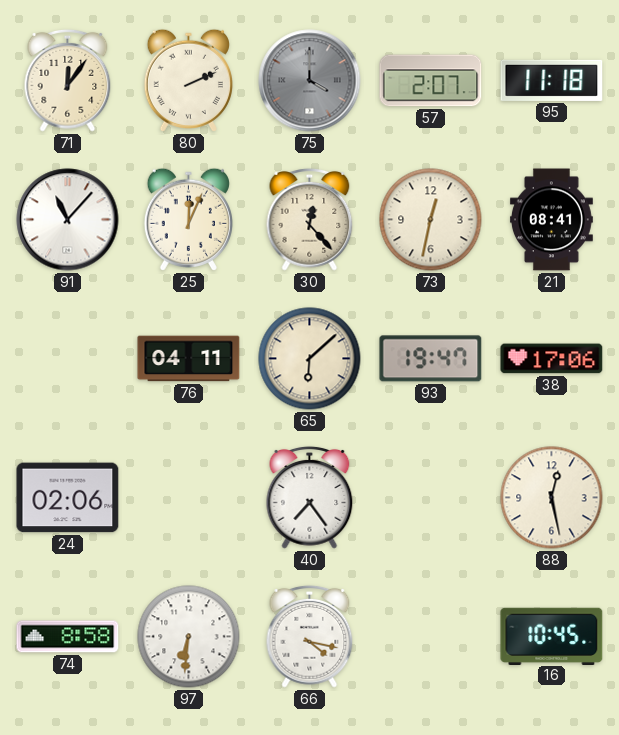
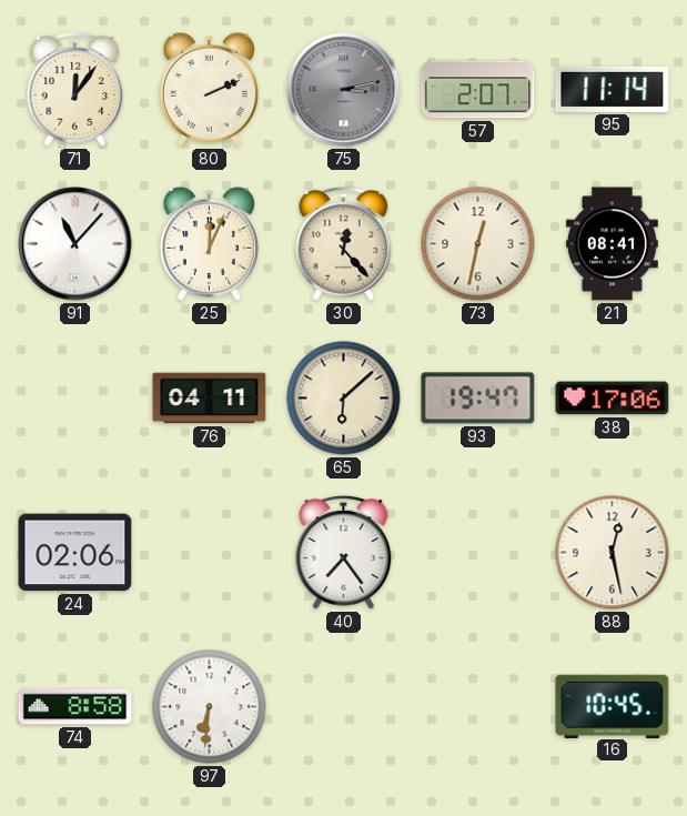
75: 4:00 -> 3:13
95: 11:18 -> 11:14
66: 4:17 -> none
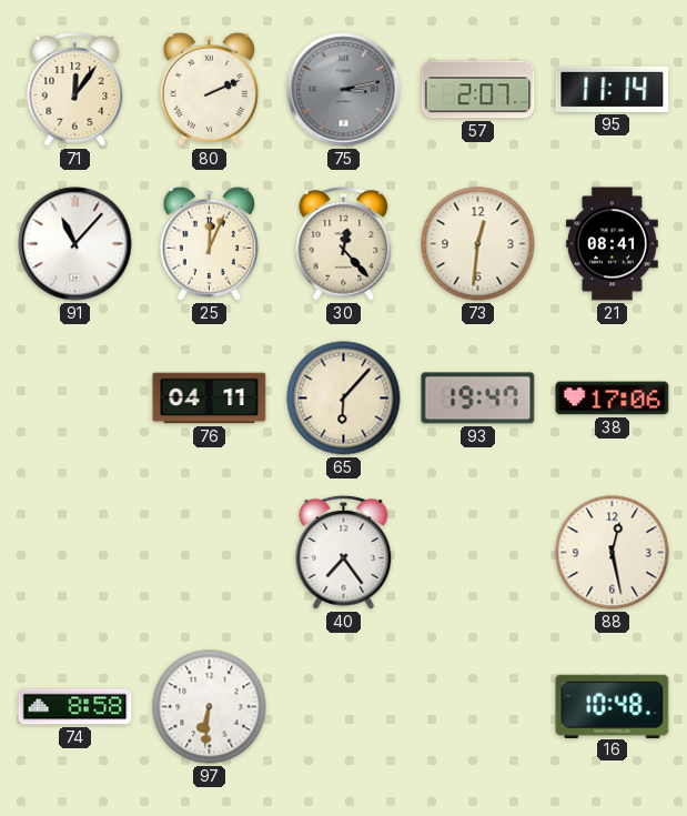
73: 12:32 -> 12:31
65: 6:08 -> 6:07
24: 02:06 -> none
16: 10:45 -> 10:48
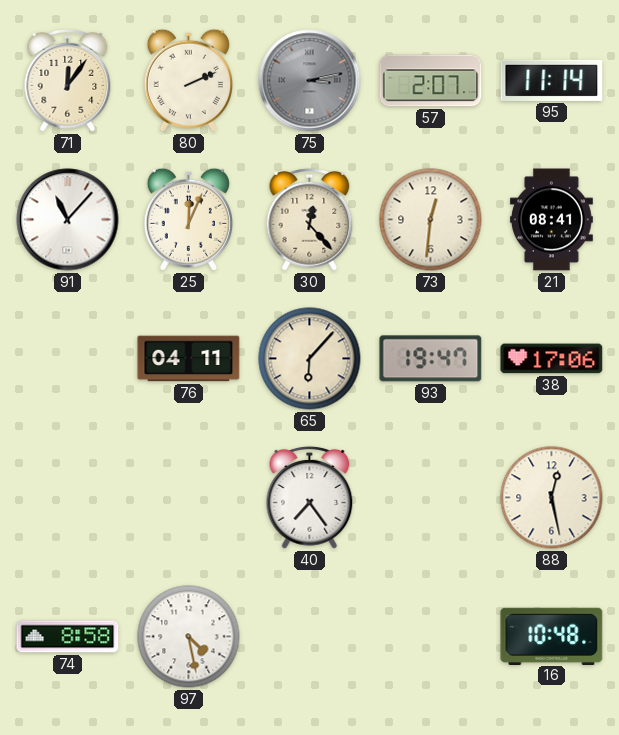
97: 6:31 -> 4:28
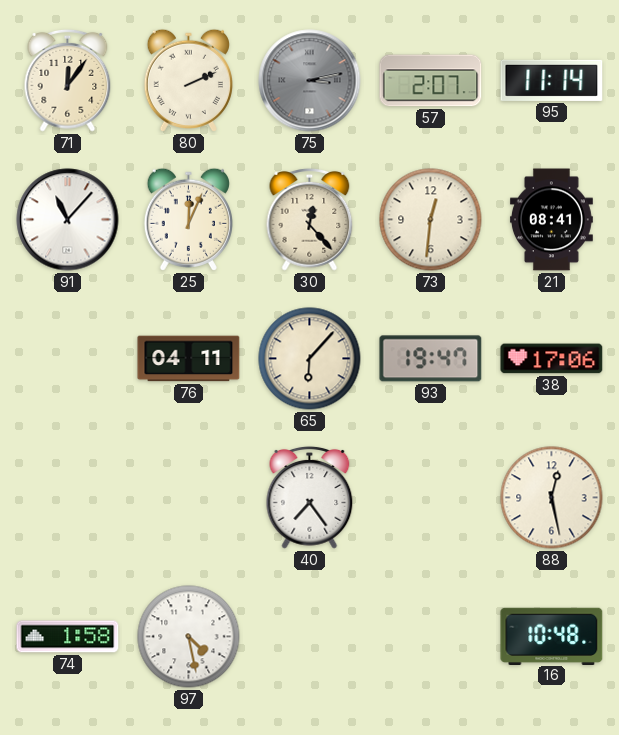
74: 8:58 -> 1:58
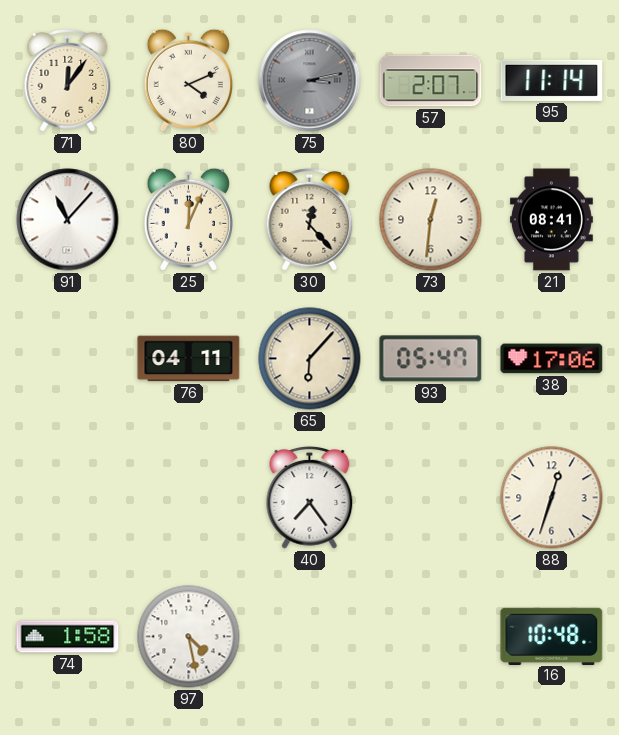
80: 2:11 -> 4:11
93: 19:47 -> 05:47
88: 12:28 -> 12:33
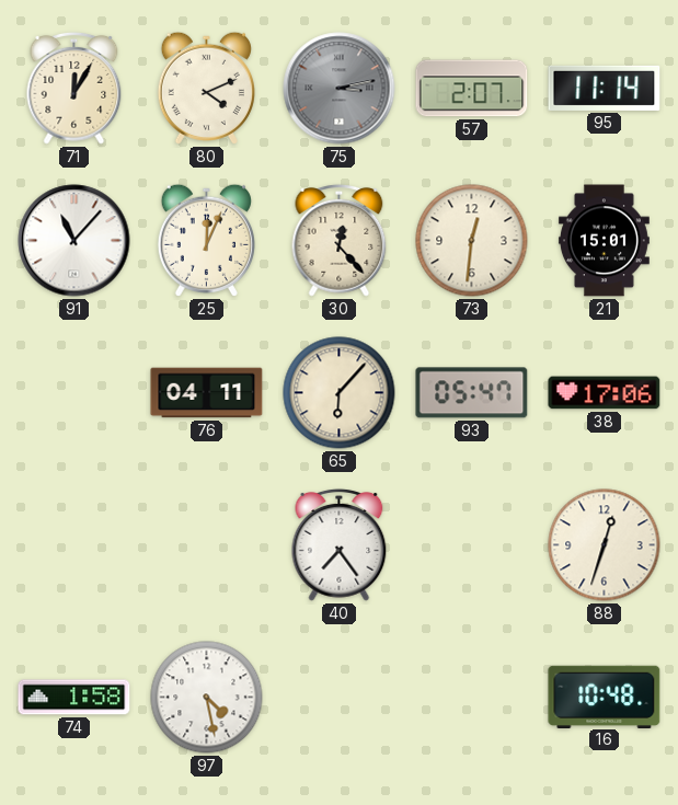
71: 12:06 -> 12:05
21: 08:41 -> 15:01
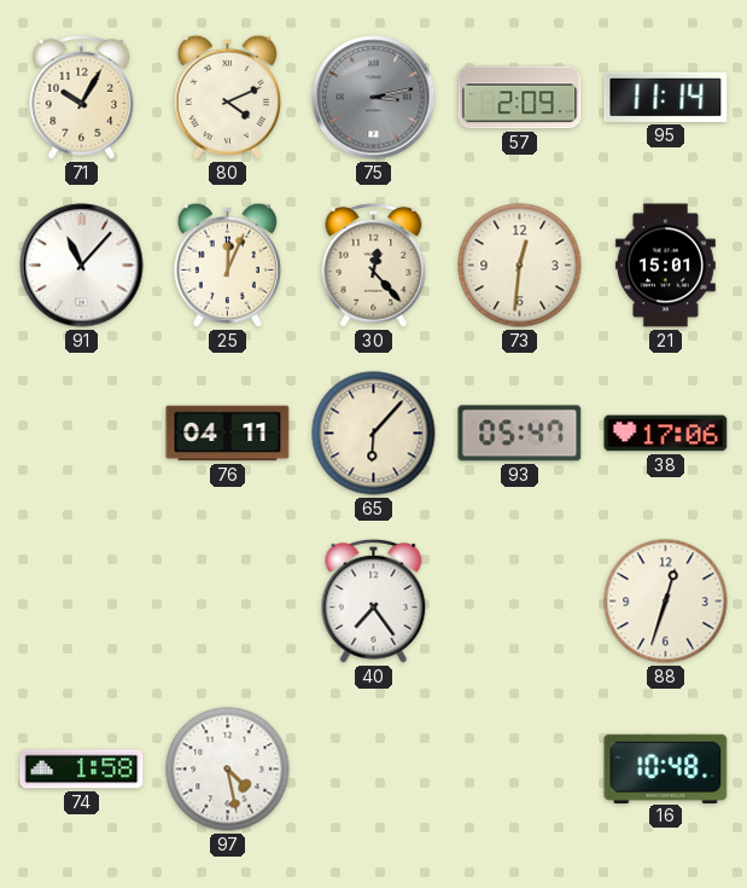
71: 12:05 -> 10:05
57: 2:07 -> 2:09
